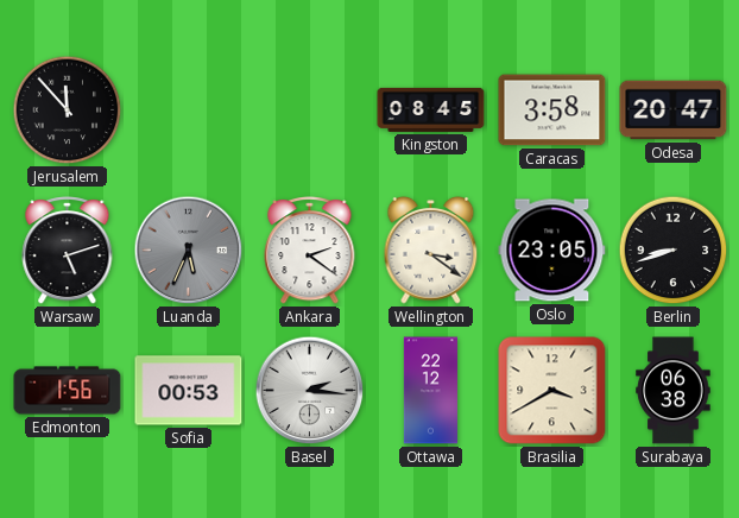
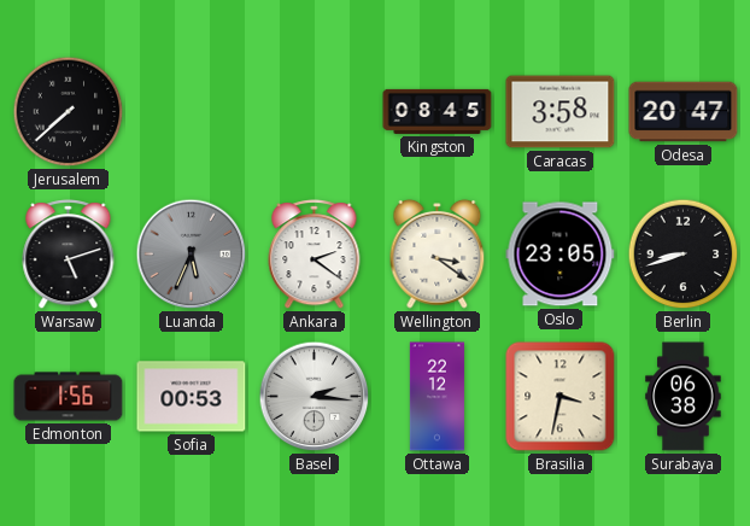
Jerusalem: 11:53 -> 7:38
Brasilia: 3:40 -> 3:32
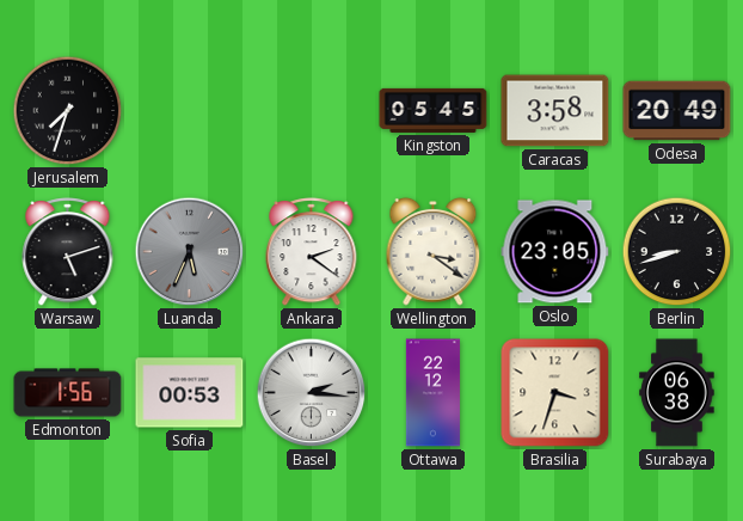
Jerusalem: 7:38 -> 7:33
Kingston: 08:45 -> 05:45
Odesa: 20:47 -> 20:49
Brasilia: 3:32 -> 3:33
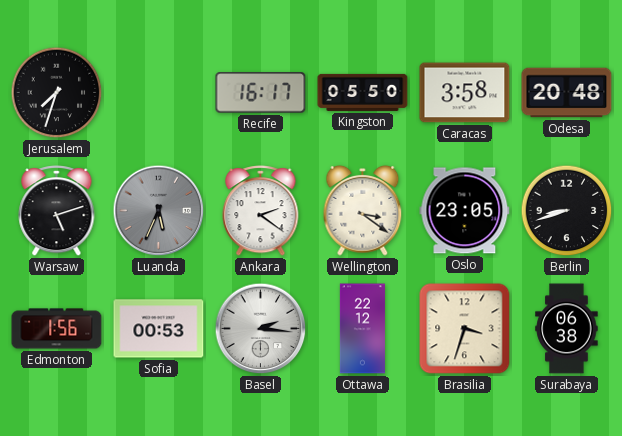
Recife: none -> 16:17
Kingston: 05:45 -> 05:50
Odesa: 20:49 -> 20:48
